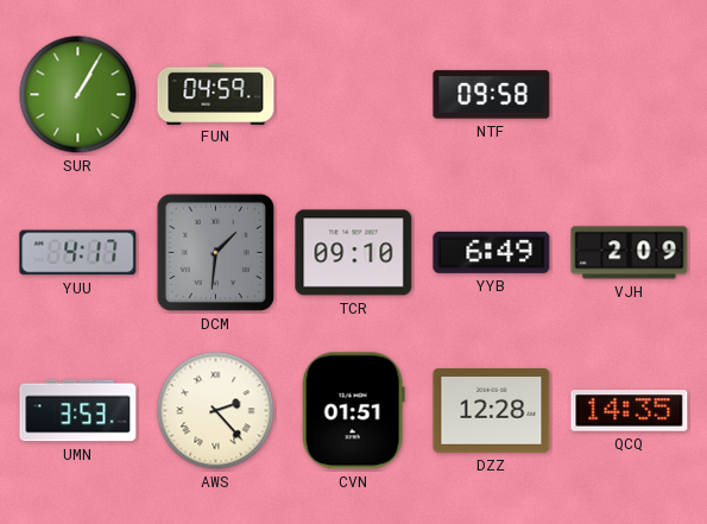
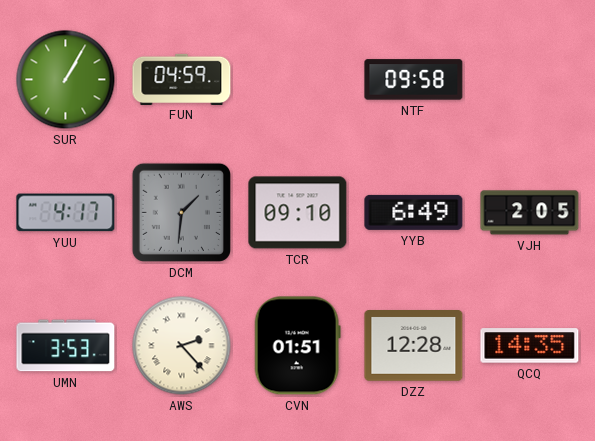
VJH: 2:09 -> 2:05
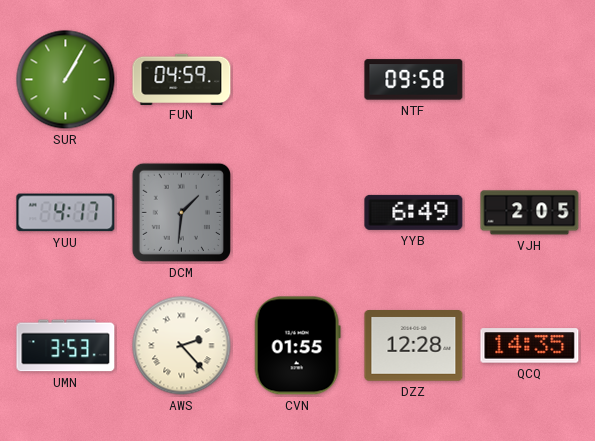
TCR: 09:10 -> none
CVN: 01:51 -> 01:55
